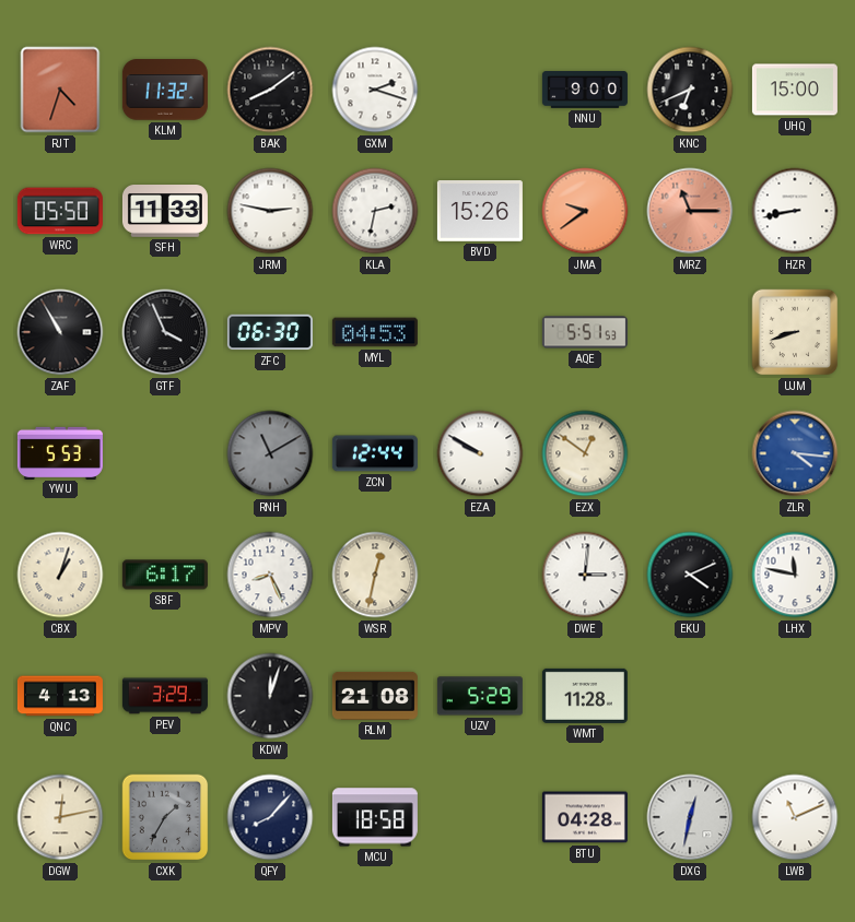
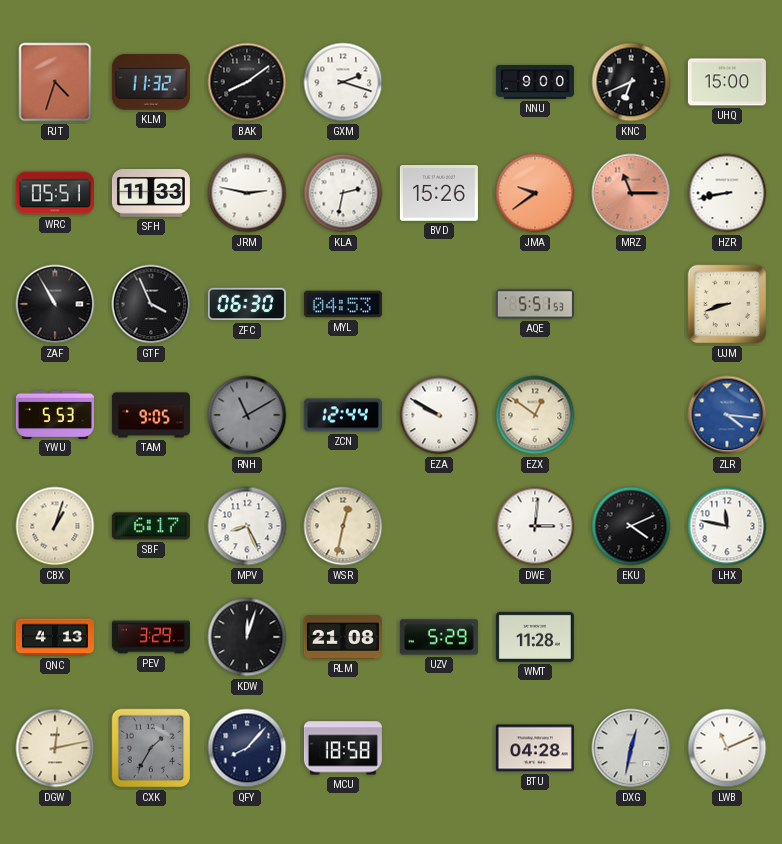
WRC: 05:50 -> 05:51
TAM: none -> 9:05
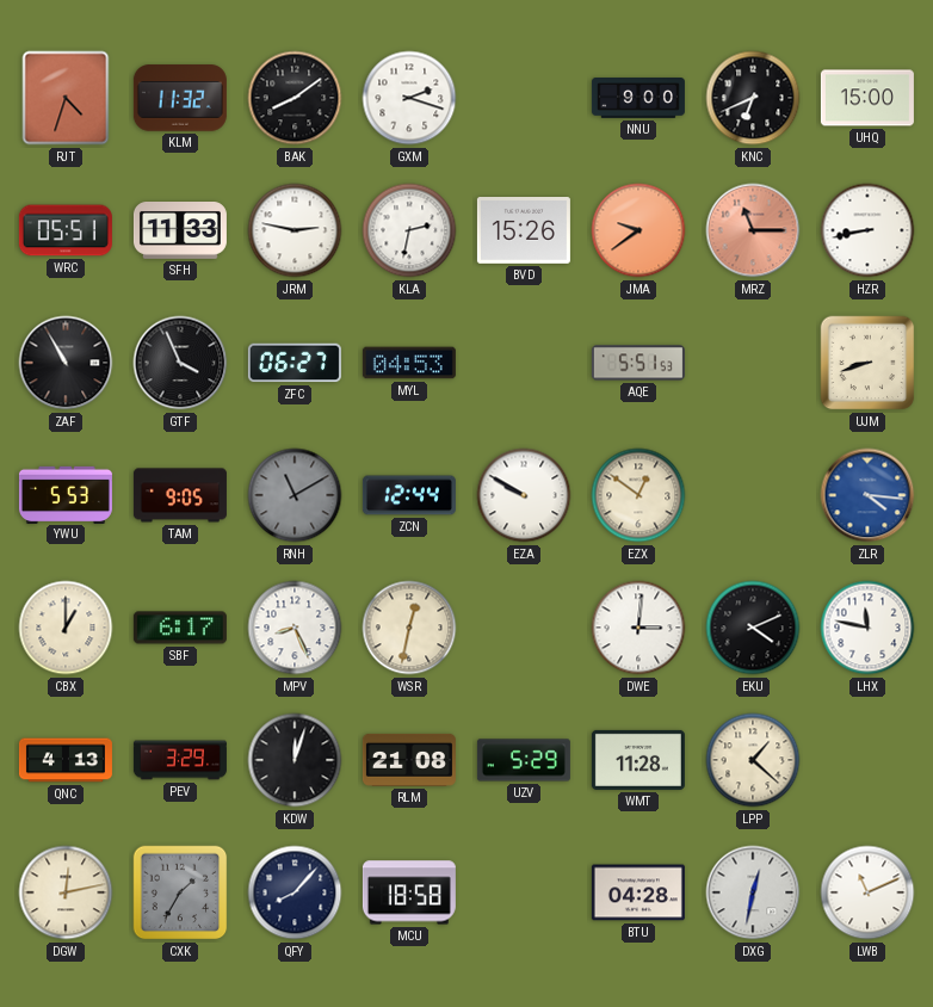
ZFC: 06:30 -> 06:27
CBX: 1:03 -> 1:00
LPP: none -> 1:22
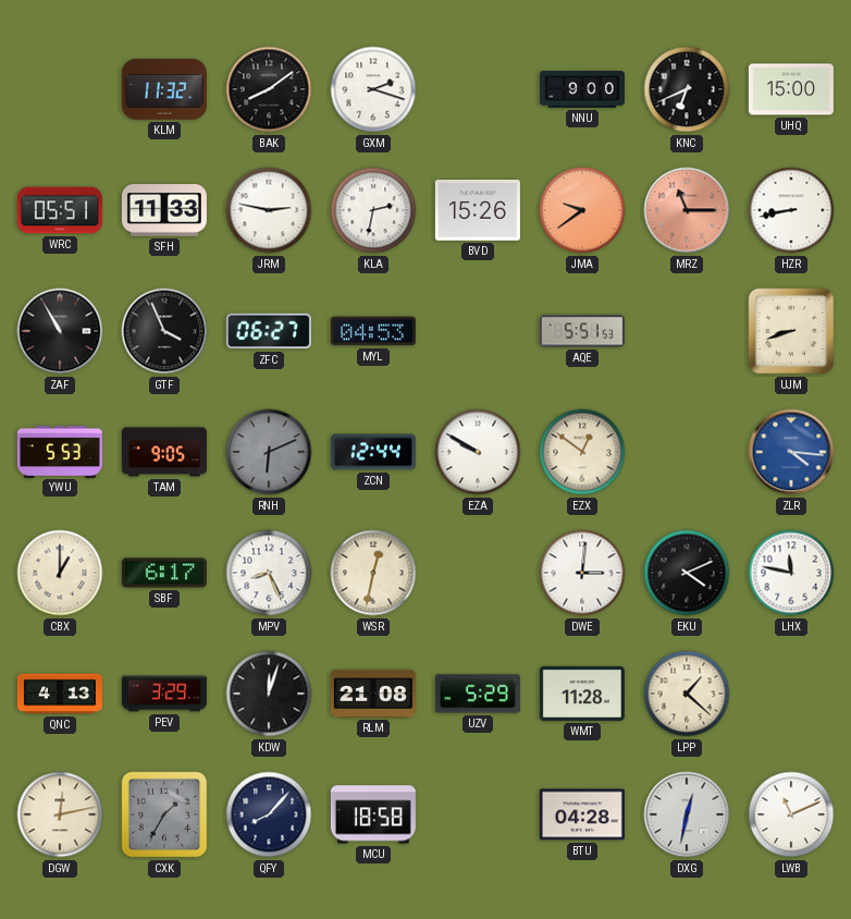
RJT: 4:33 -> none
RNH: 11:10 -> 6:11
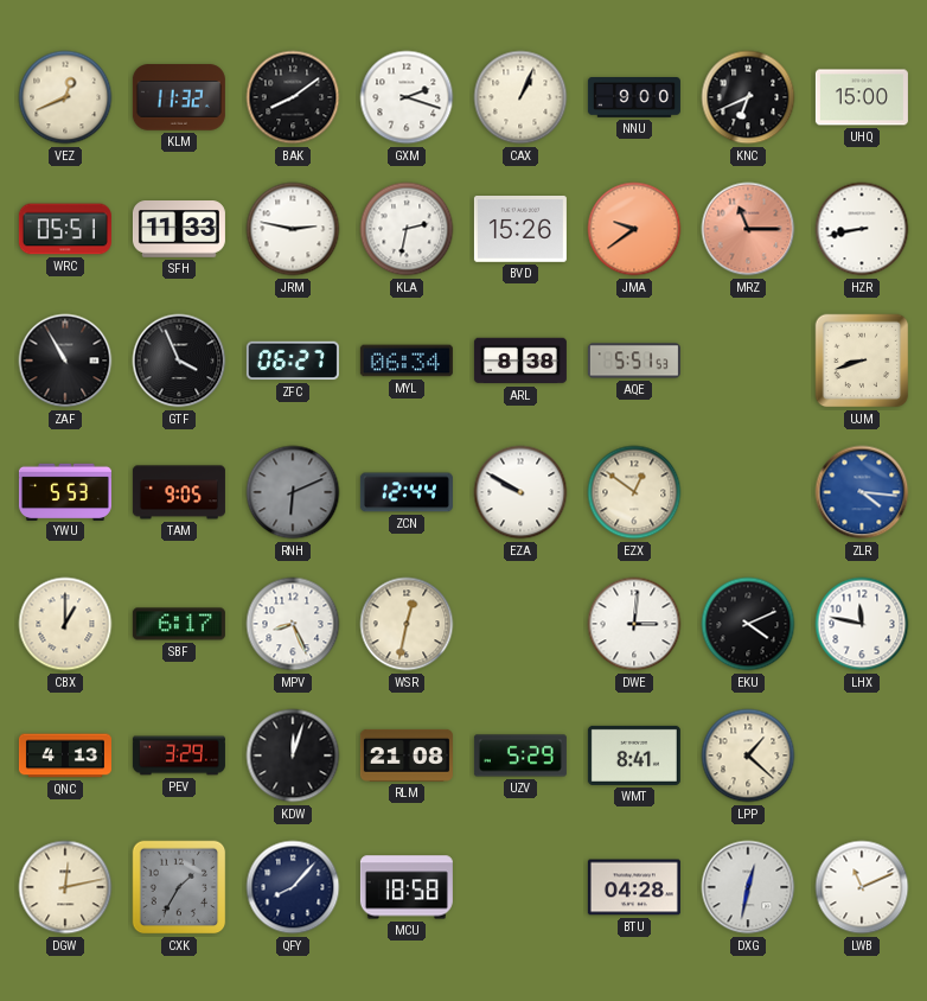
VEZ: none -> 12:41
CAX: none -> 1:04
MYL: 04:53 -> 06:34
ARL: none -> 8:38
WMT: 11:28 -> 8:41
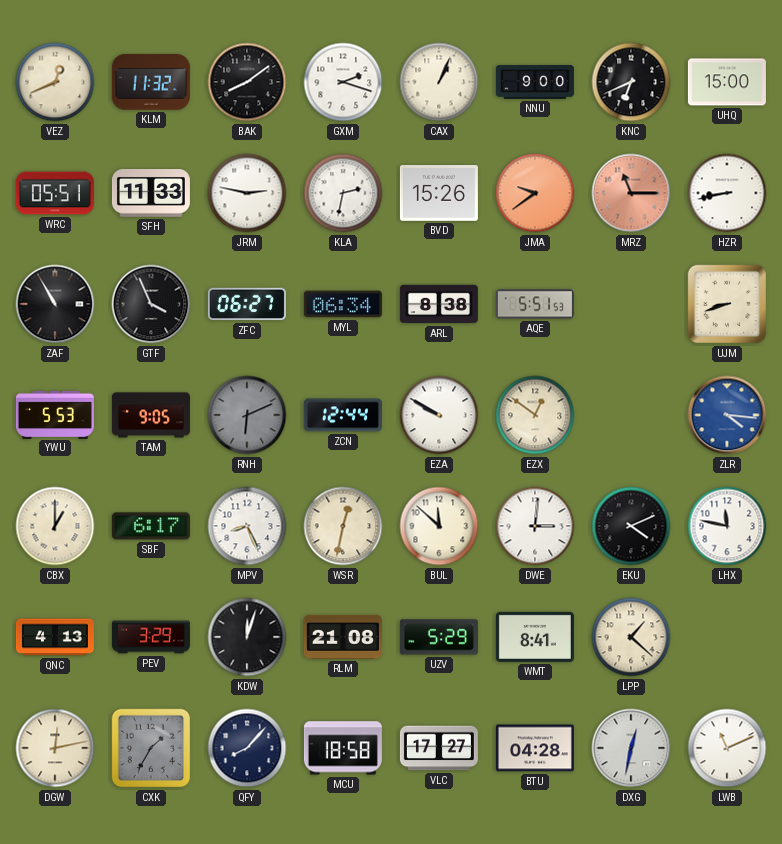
BUL: none -> 11:52
VLC: none -> 17:27
